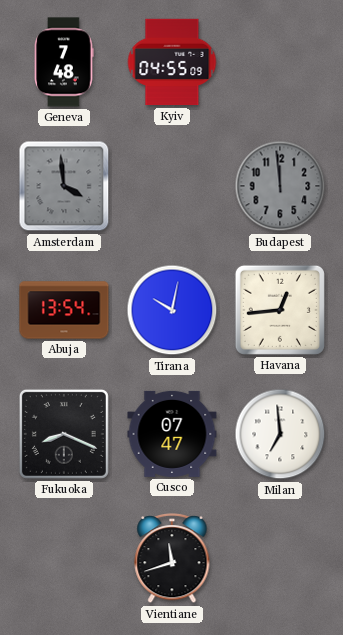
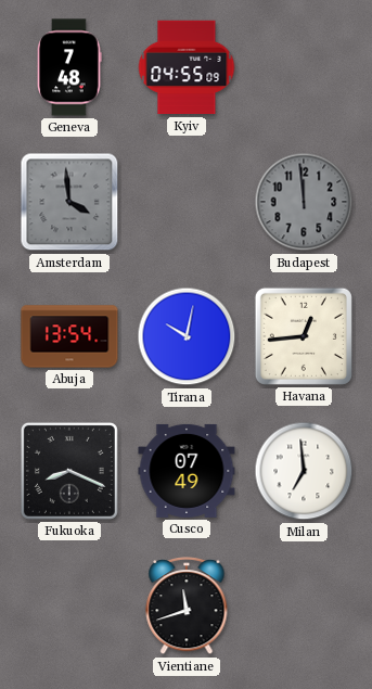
Cusco: 07:47 -> 07:49
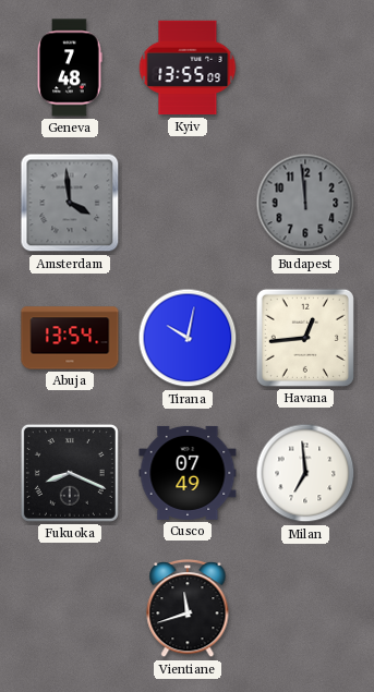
Kyiv: 04:55 -> 13:55
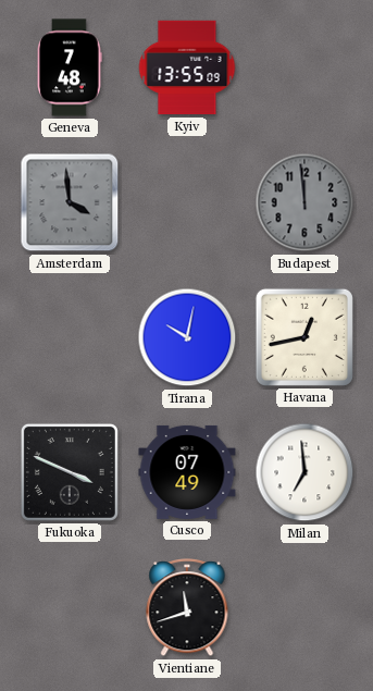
Abuja: 13:54 -> none
Havana: 12:44 -> 12:43
Fukuoka: 8:19 -> 3:49
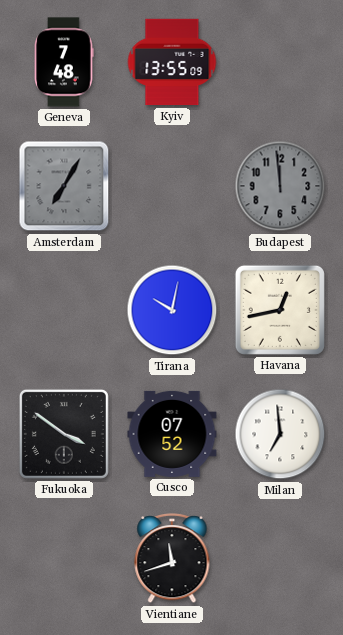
Amsterdam: 3:59 -> 7:05
Fukuoka: 3:49 -> 3:51
Cusco: 07:49 -> 07:52
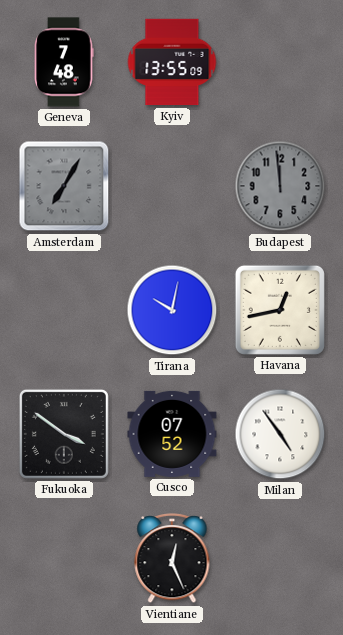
Milan: 6:59 -> 4:54
Vientiane: 11:42 -> 12:26
